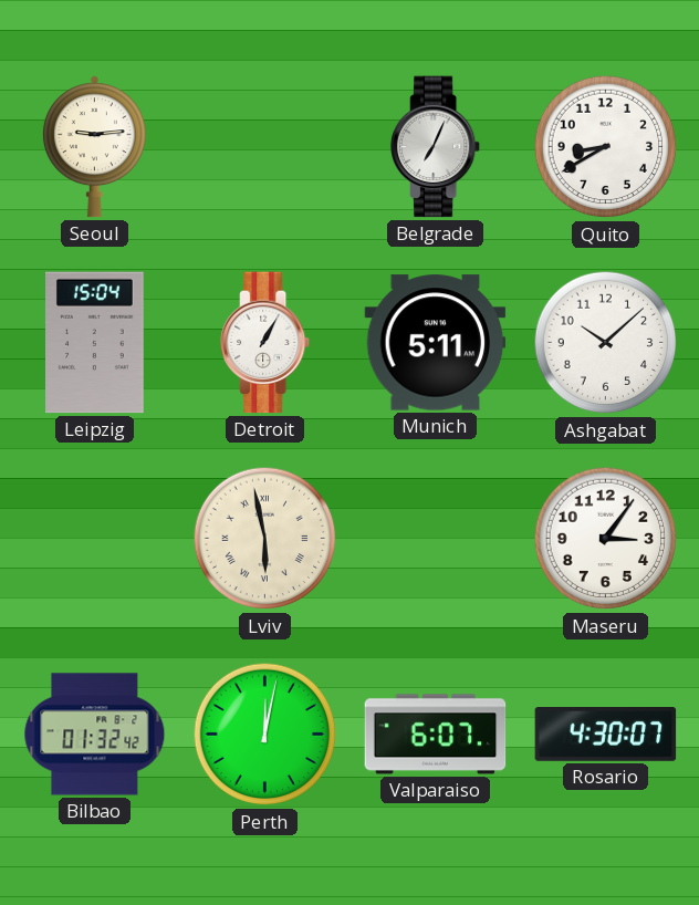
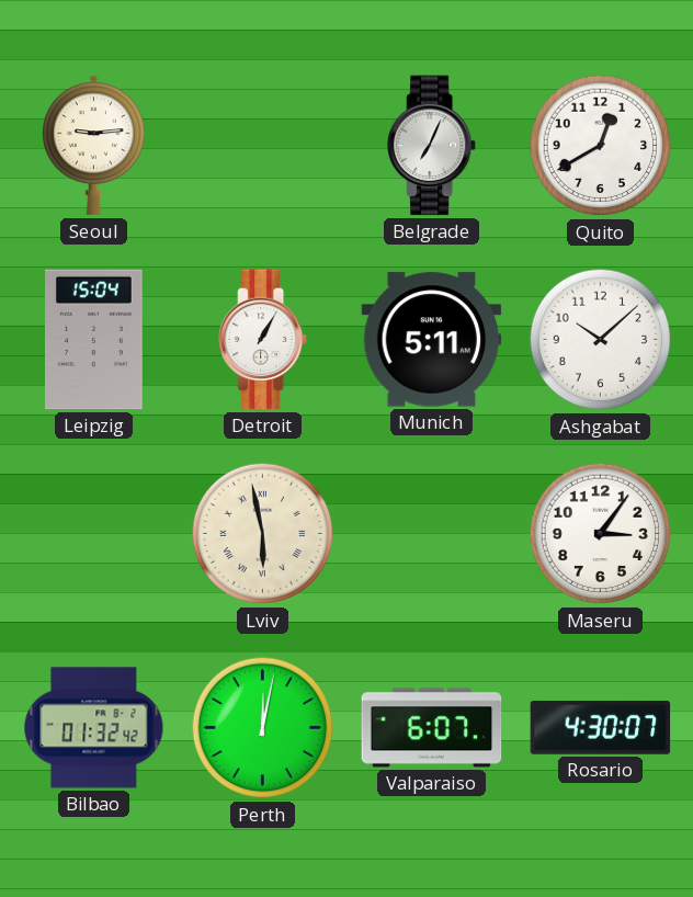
Quito: 8:40 -> 12:40
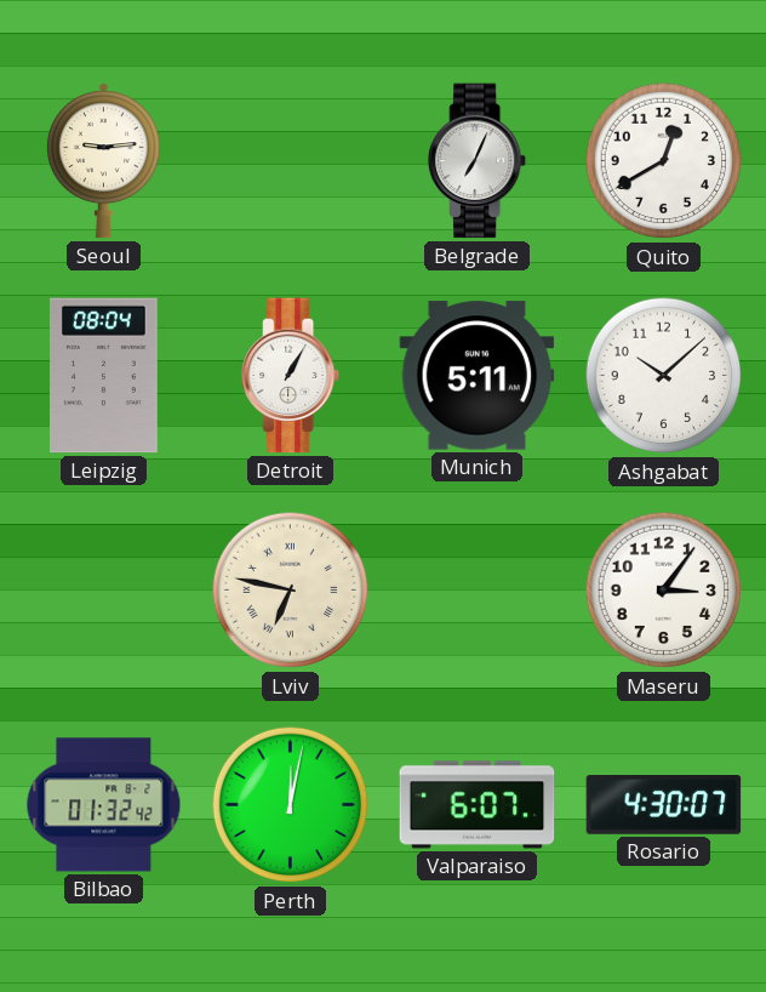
Leipzig: 15:04 -> 08:04
Lviv: 5:58 -> 6:47
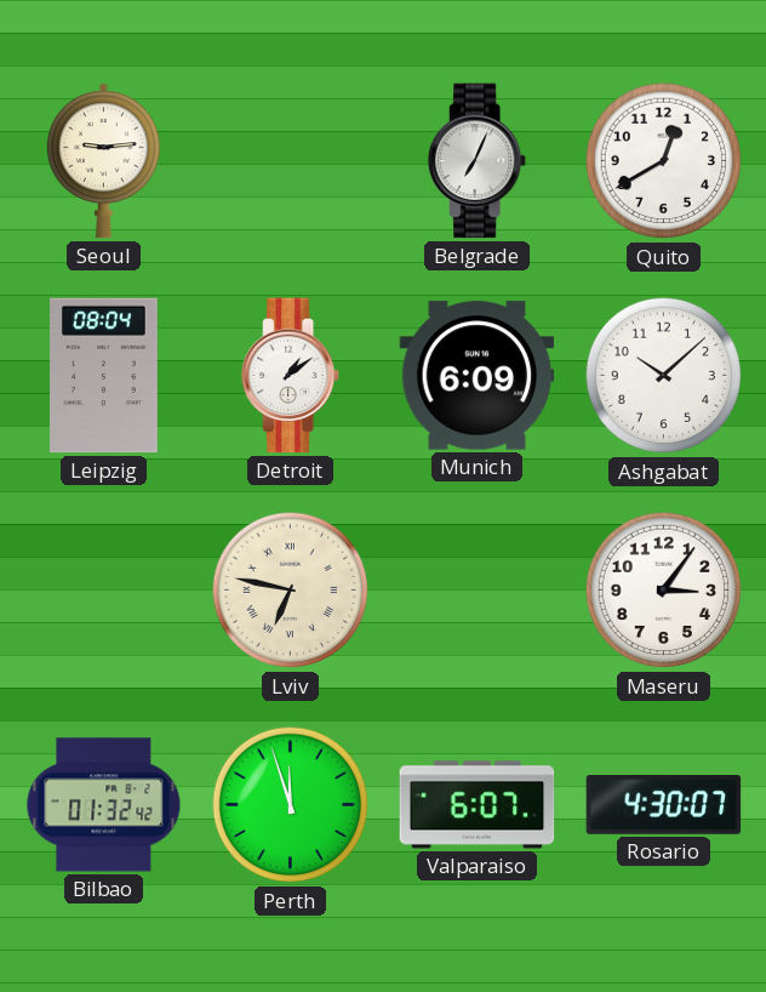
Detroit: 1:05 -> 1:09
Munich: 5:11 -> 6:09
Perth: 12:02 -> 11:57
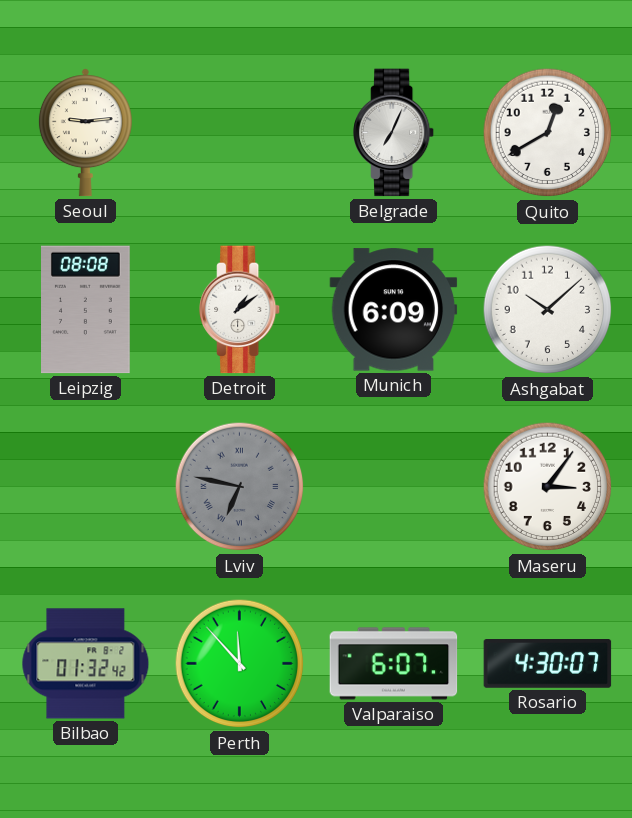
Leipzig: 08:04 -> 08:08
Lviv dial: cream -> grey
Perth: 11:57 -> 11:53
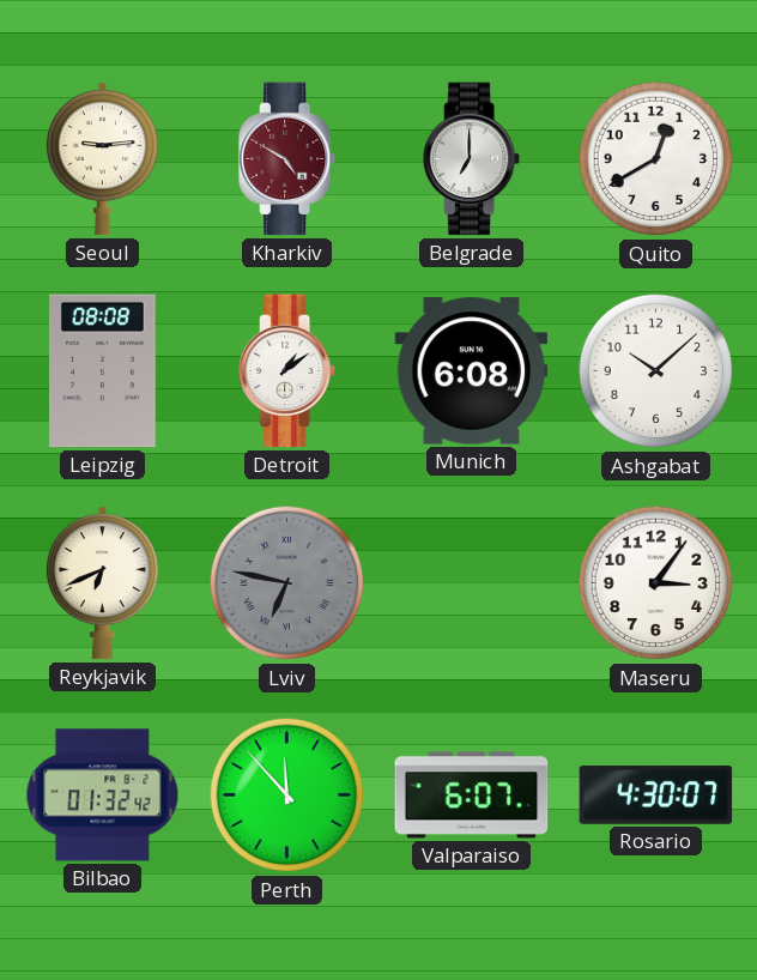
Kharkiv: none -> 4:50
Belgrade: 7:04 -> 7:00
Munich: 6:09 -> 6:08
Reykjavik: none -> 6:41
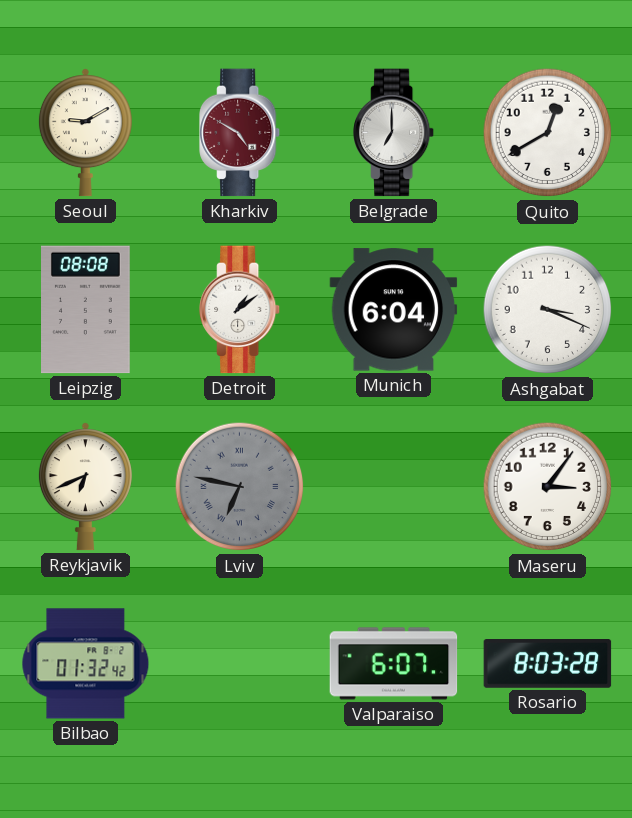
Seoul: 9:14 -> 9:10
Munich: 6:08 -> 6:04
Ashgabat: 10:08 -> 3:19
Perth: 11:53 -> none
Rosario: 4:30 -> 8:03
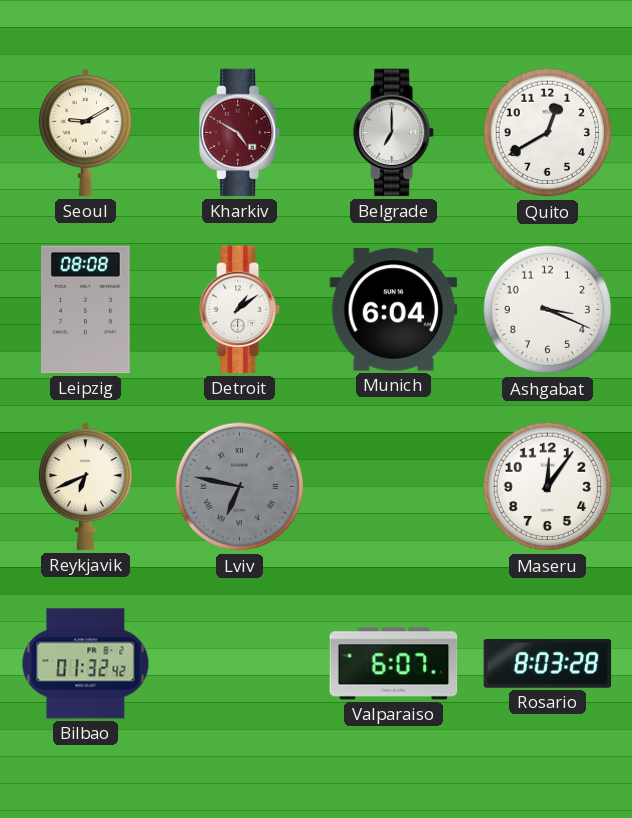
Maseru: 3:06 -> 12:06
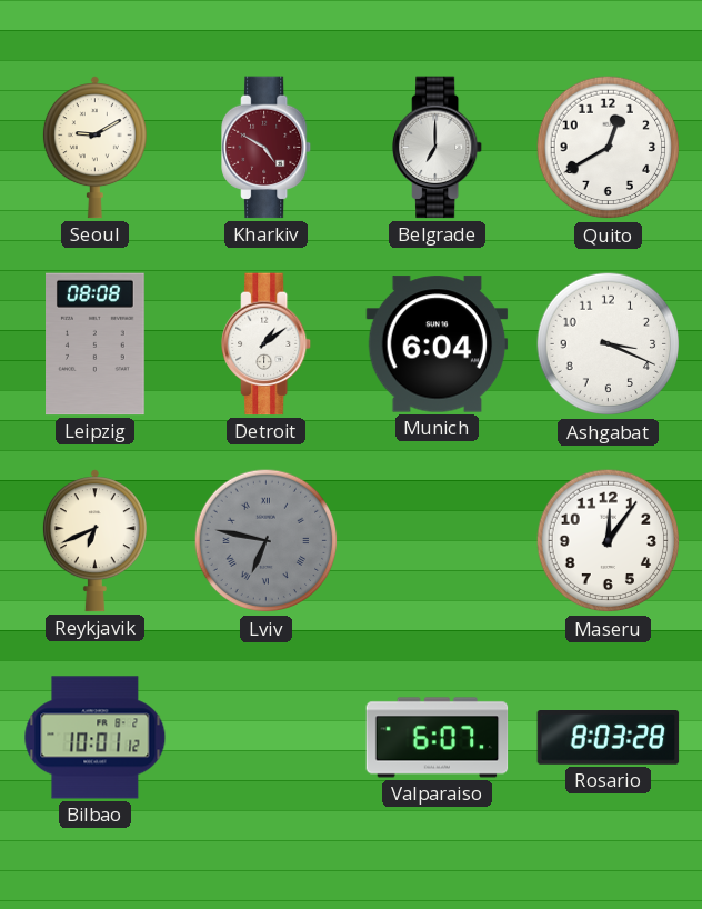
Bilbao: 01:32 -> 10:01
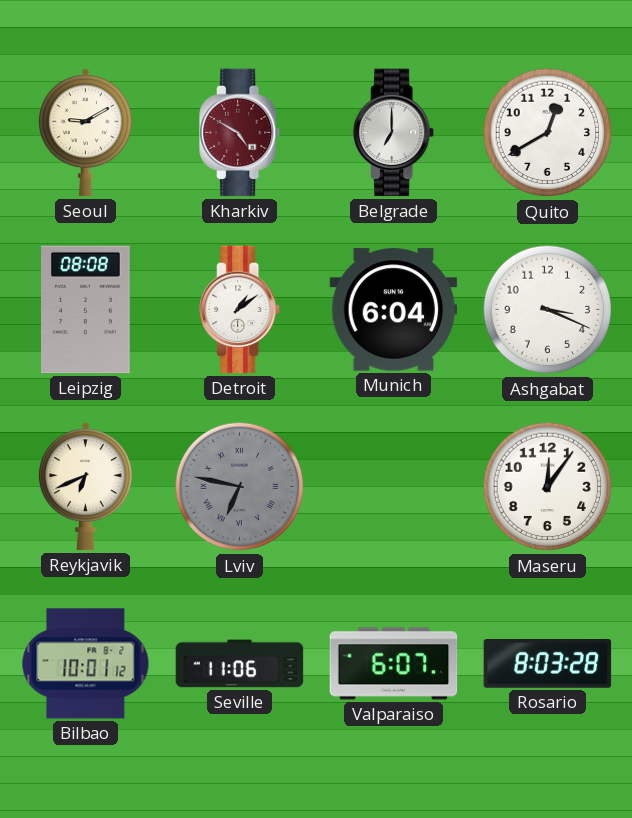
Seville: none -> 11:06
